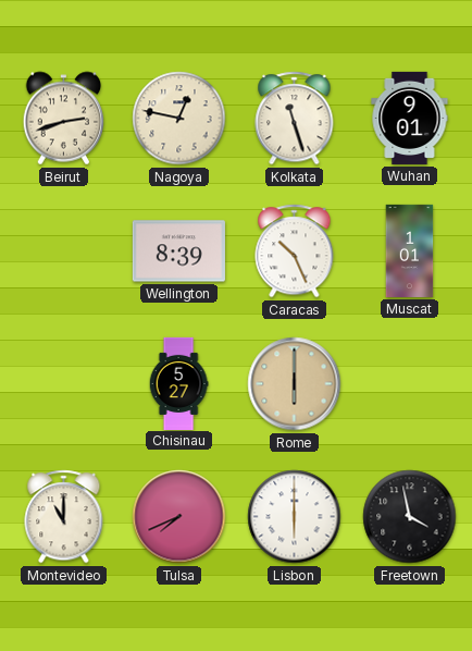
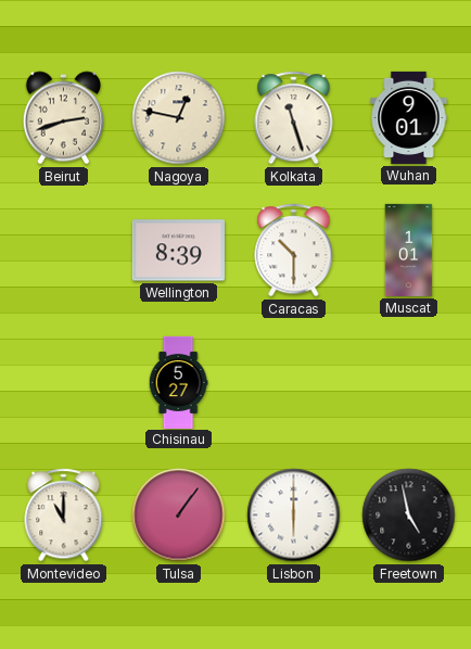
Caracas: 10:26 -> 10:30
Rome: 6:00 -> none
Tulsa: 7:41 -> 1:06
Freetown: 3:58 -> 4:58
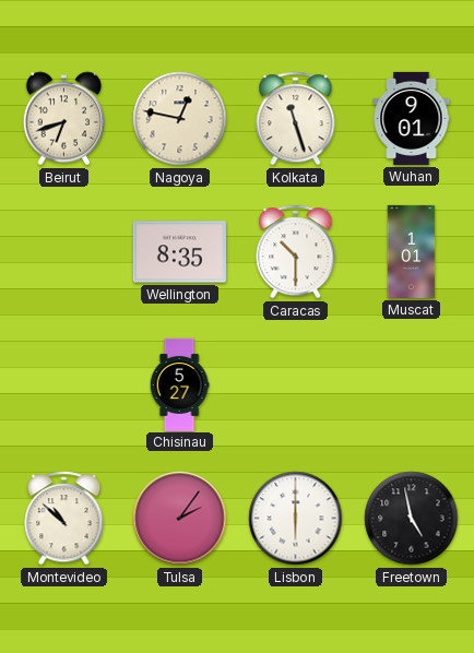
Beirut: 2:42 -> 6:42
Wellington: 8:39 -> 8:35
Montevideo: 11:00 -> 10:52
Tulsa: 1:06 -> 2:06
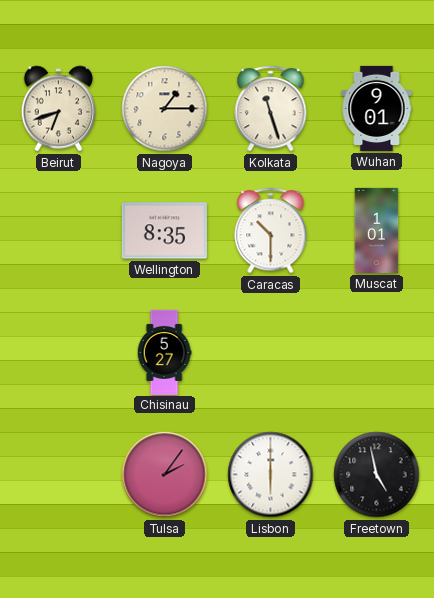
Nagoya: 12:47 -> 1:15
Montevideo: 10:52 -> none
